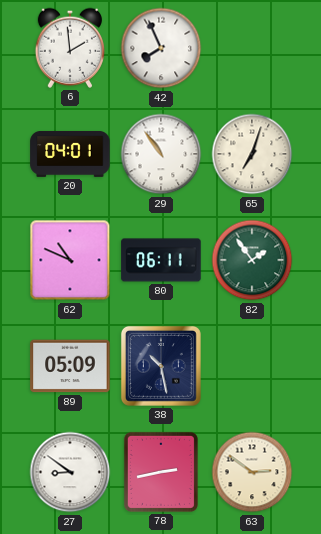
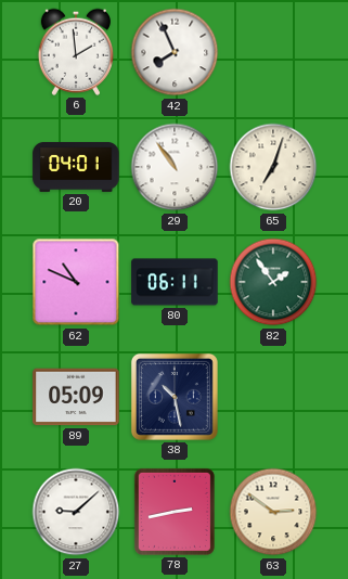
27: 8:51 -> 9:08
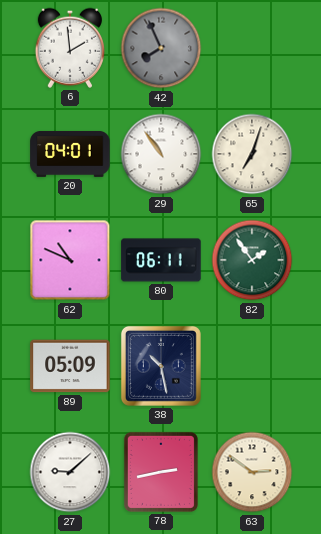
42 dial: white -> grey
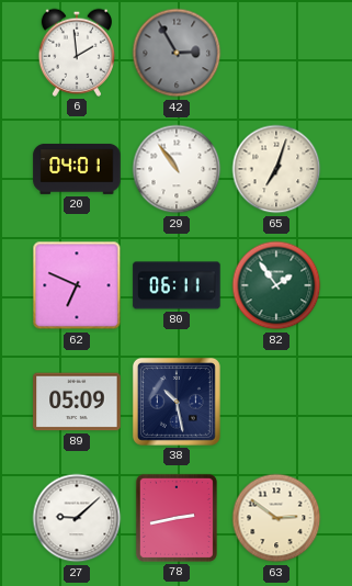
42: 7:56 -> 2:55
62: 10:49 -> 6:49
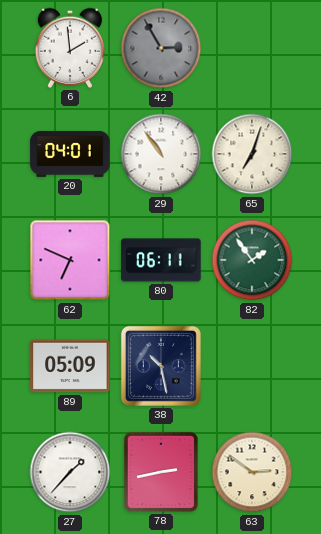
27: 9:08 -> 1:37
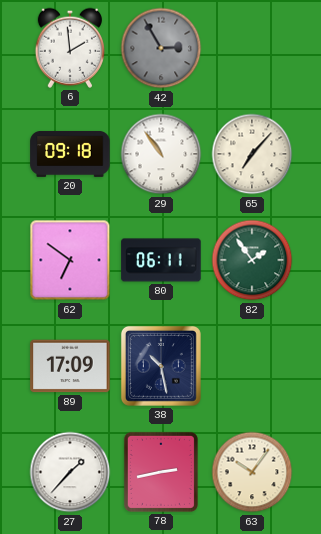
20: 04:01 -> 09:18
65: 7:03 -> 7:07
62: 6:49 -> 6:51
89: 05:09 -> 17:09
63: 2:51 -> 10:06
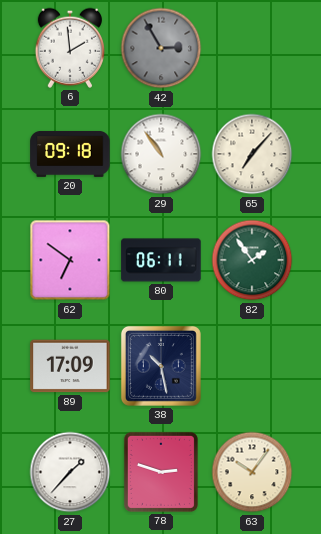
78: 2:43 -> 2:48
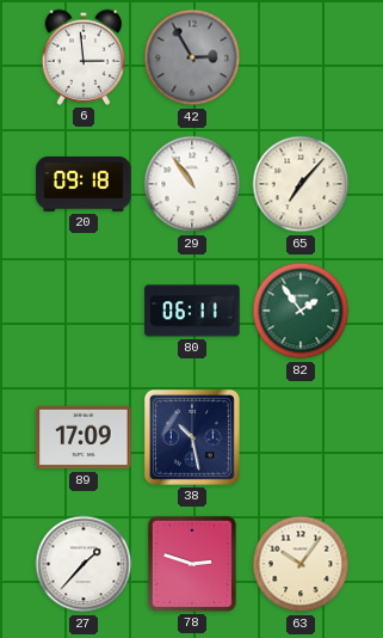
6: 1:59 -> 2:59
62: 6:51 -> none
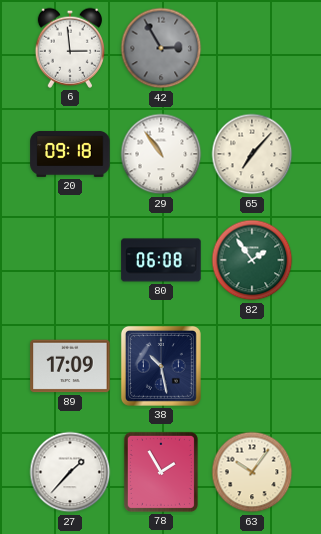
80: 06:11 -> 06:08
78: 2:48 -> 1:55
